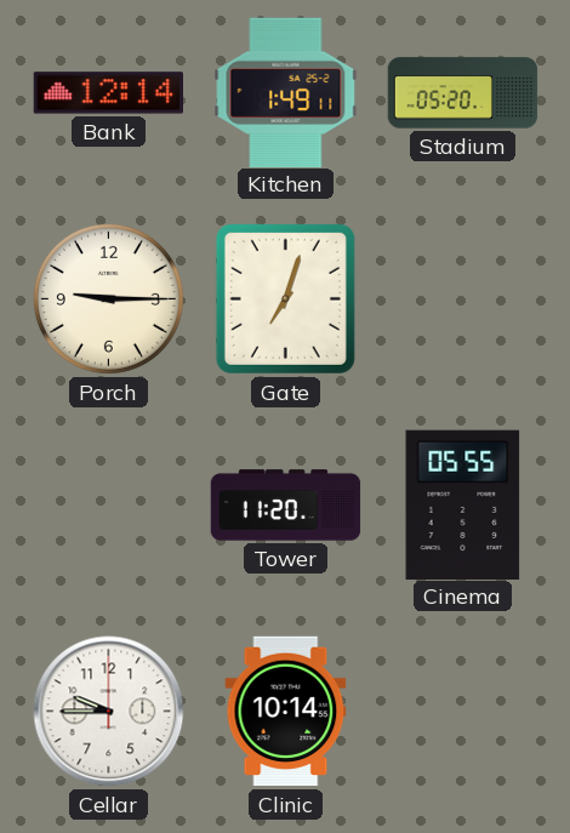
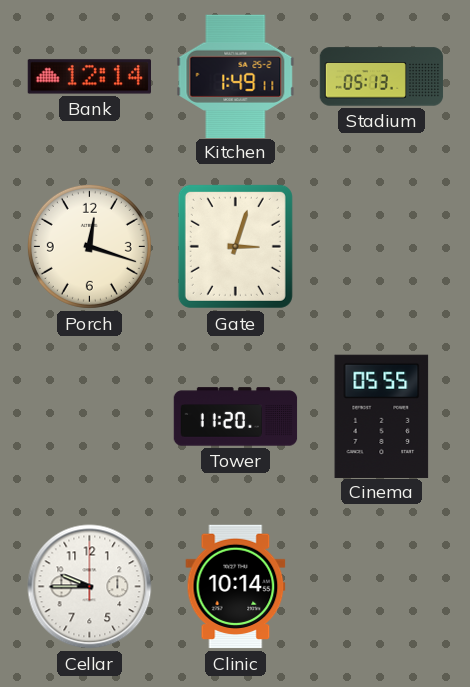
Stadium: 05:20 -> 05:13
Porch: 9:15 -> 12:18
Gate: 7:03 -> 3:03
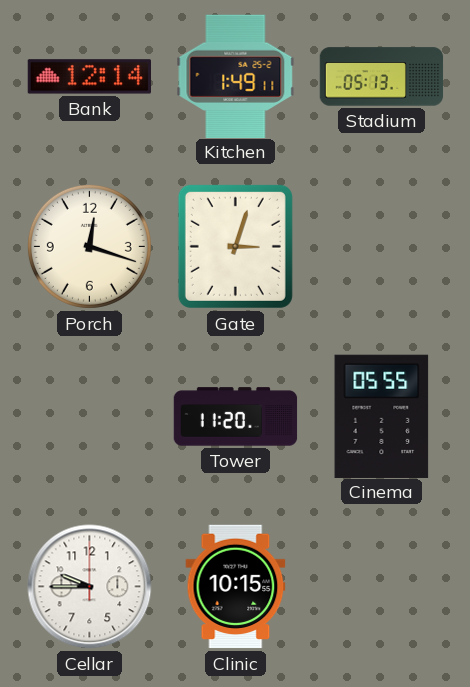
Clinic: 10:14 -> 10:15
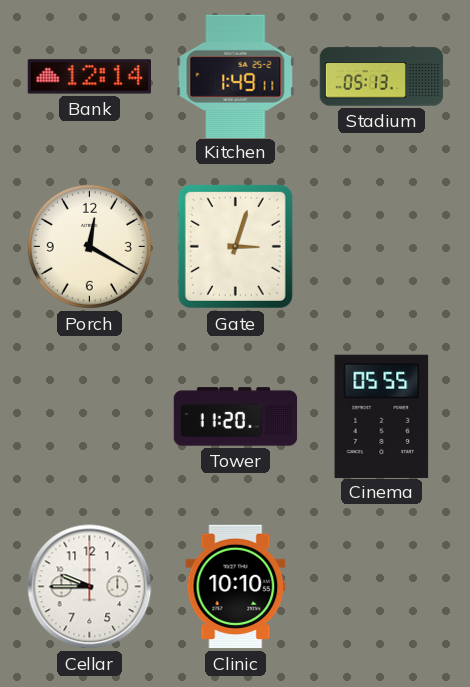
Porch: 12:18 -> 12:20
Clinic: 10:15 -> 10:10
